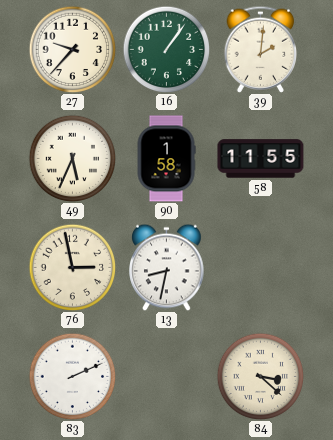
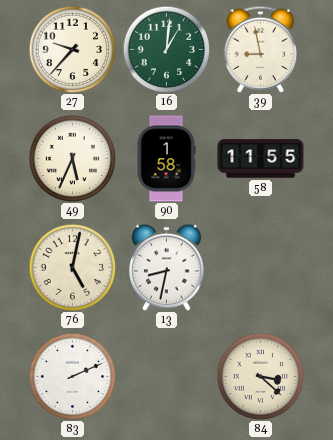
16: 1:06 -> 1:01
39: 2:01 -> 8:58
76: 2:58 -> 5:02
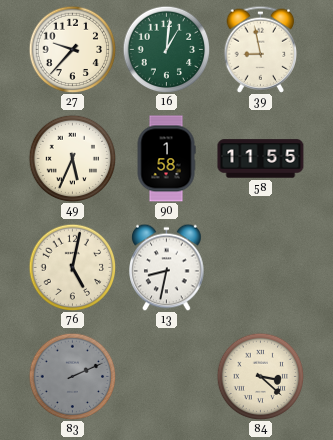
83 dial: white -> grey
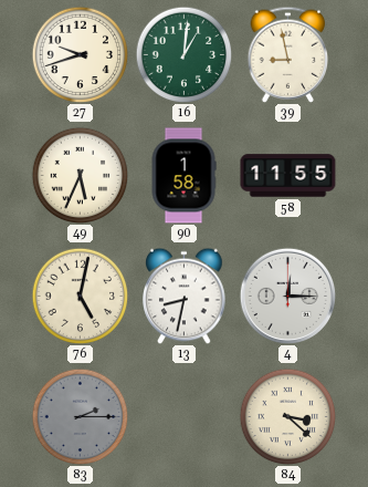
27: 9:37 -> 9:42
4: none -> 12:15
83: 2:11 -> 2:15
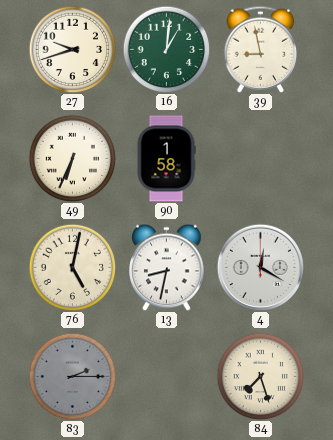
49: 5:34 -> 6:34
58: 11:55 -> none
4: 12:15 -> 12:20
84: 3:22 -> 7:27
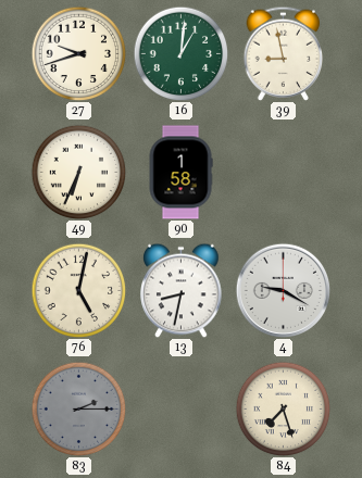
4: 12:20 -> 9:20
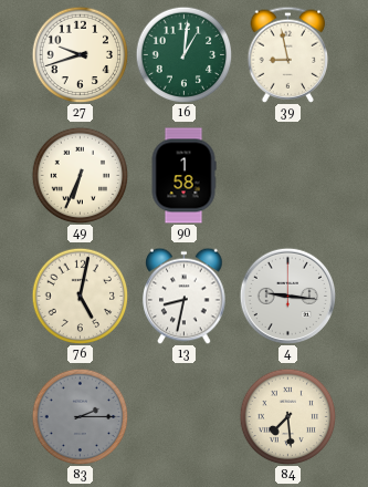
4: 9:20 -> 9:16
84: 7:27 -> 7:29
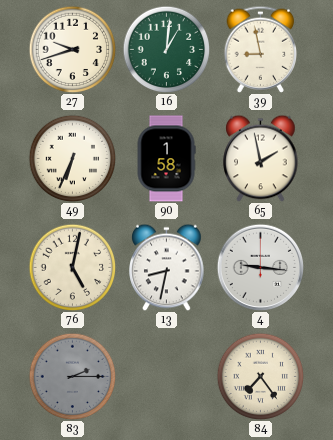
65: none -> 1:58
84: 7:29 -> 7:24
